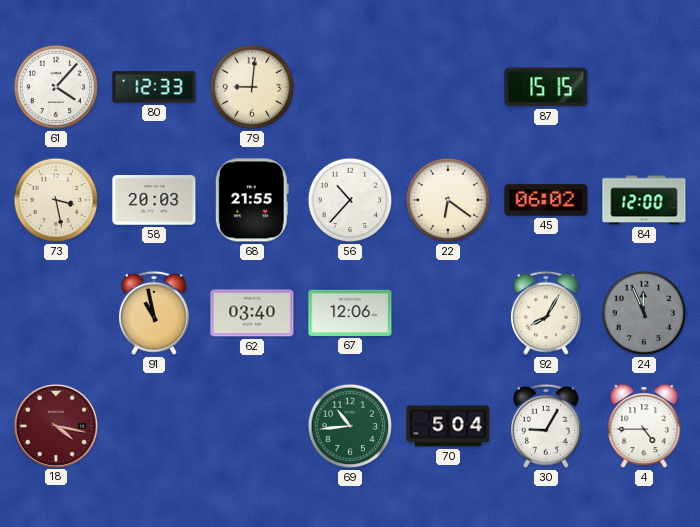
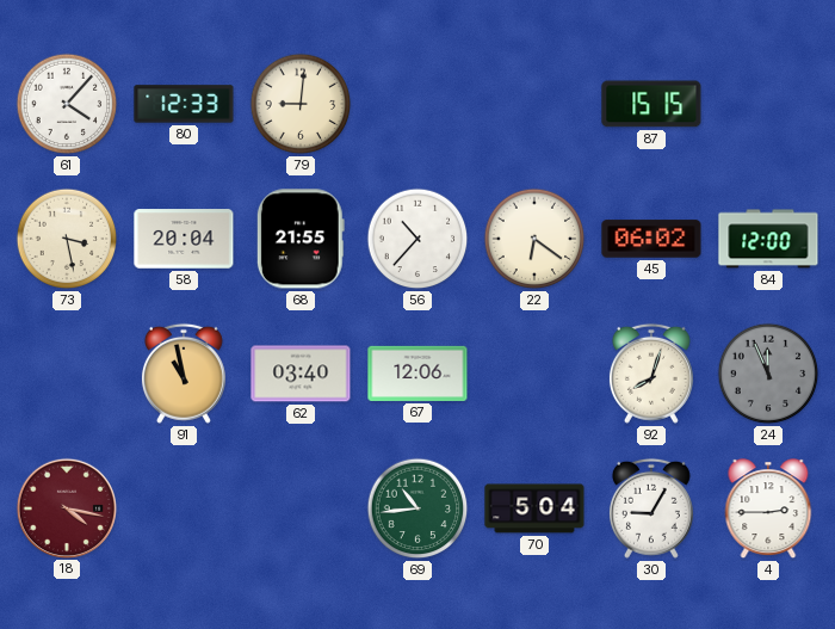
58: 20:03 -> 20:04
92: 8:05 -> 8:03
4: 4:45 -> 2:45
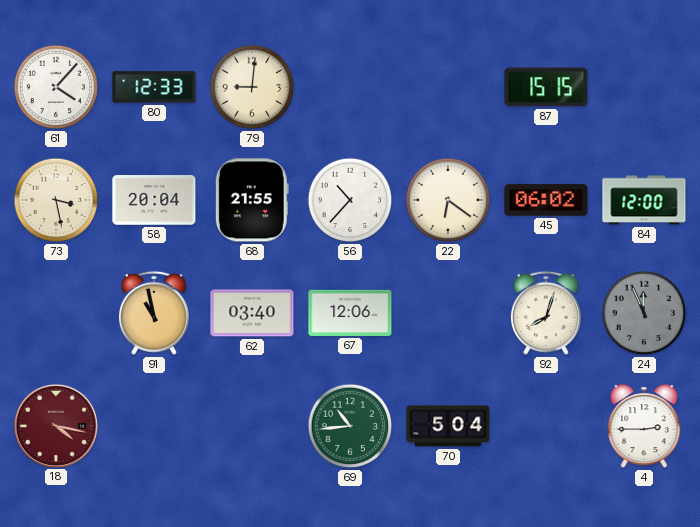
30: 9:05 -> none
